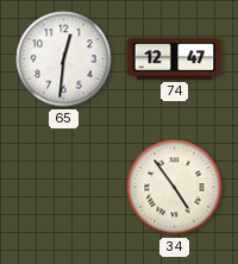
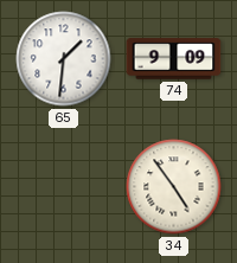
65: 12:31 -> 1:31
74: 12:47 -> 9:09
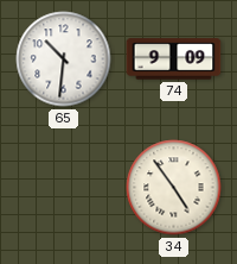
65: 1:31 -> 10:31
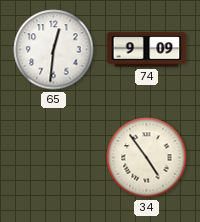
65: 10:31 -> 12:31
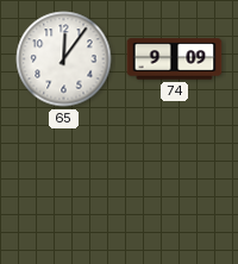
65: 12:31 -> 12:06
34: 4:54 -> none
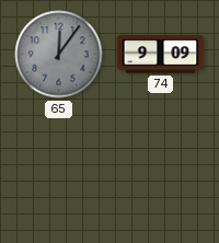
65 dial: white -> grey
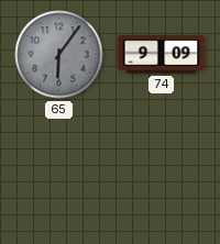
65: 12:06 -> 6:06
